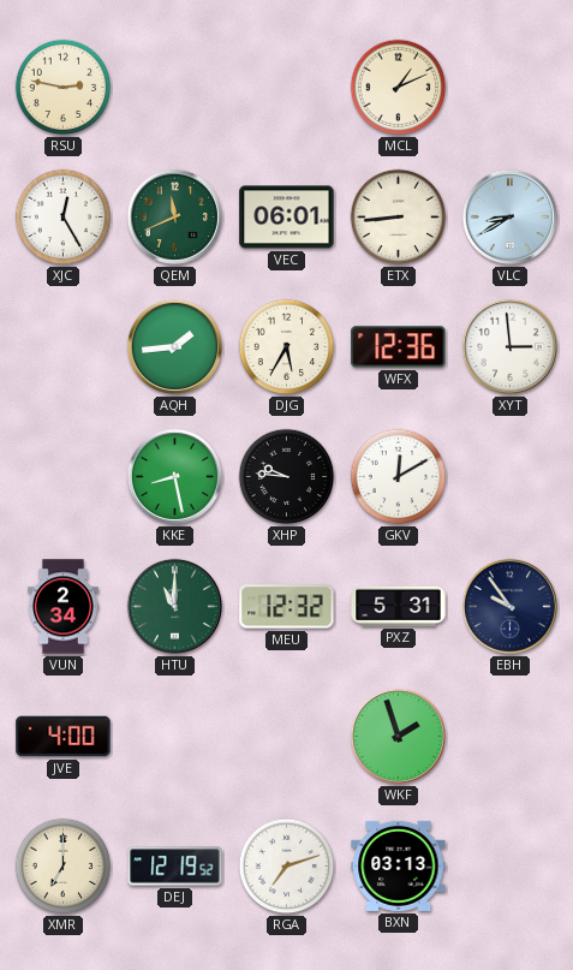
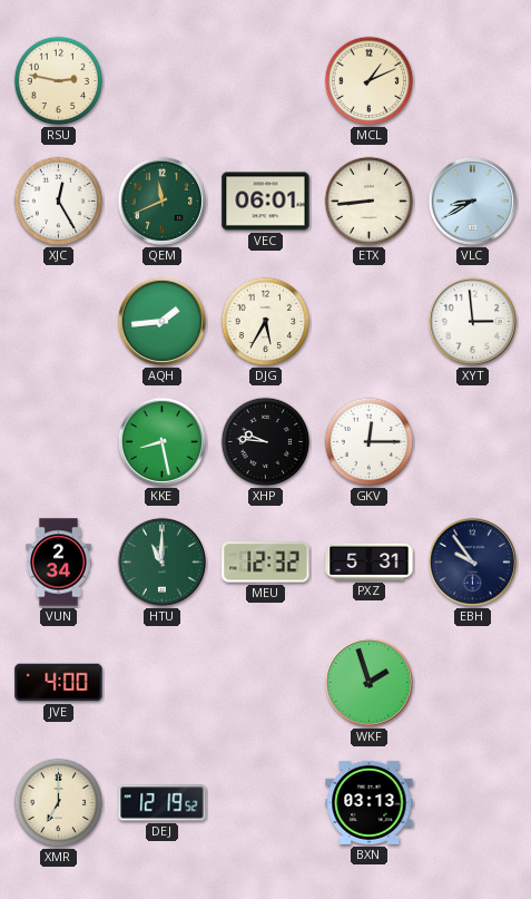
WFX: 12:36 -> none
GKV: 12:10 -> 12:15
RGA: 7:12 -> none
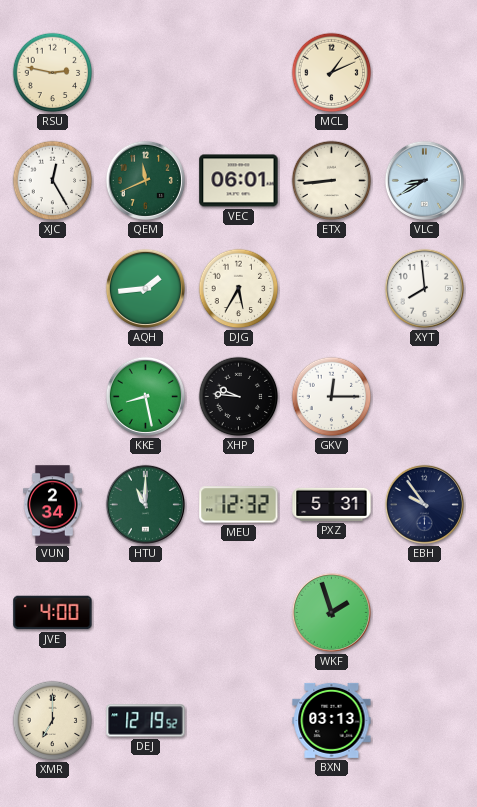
XYT: 2:59 -> 7:59
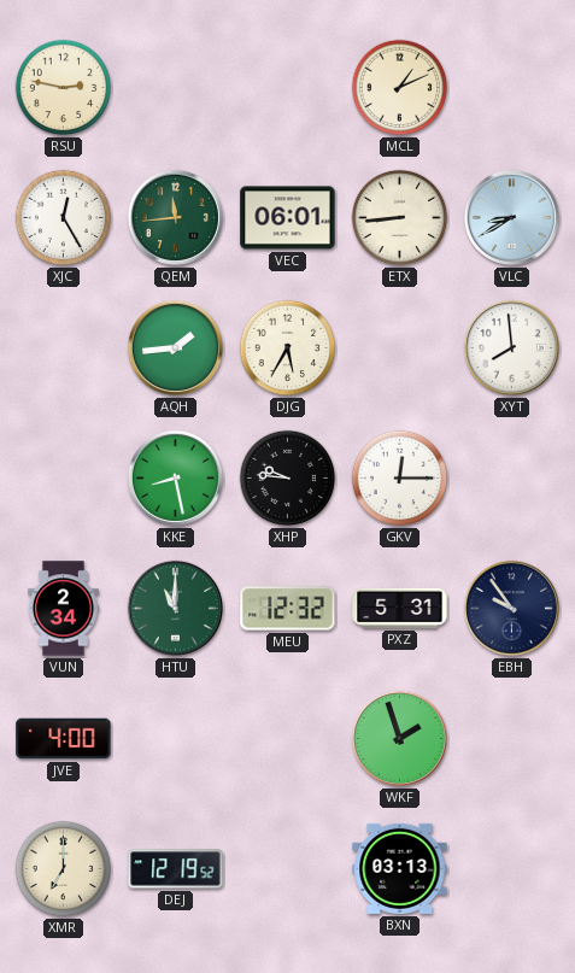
QEM: 11:41 -> 11:44
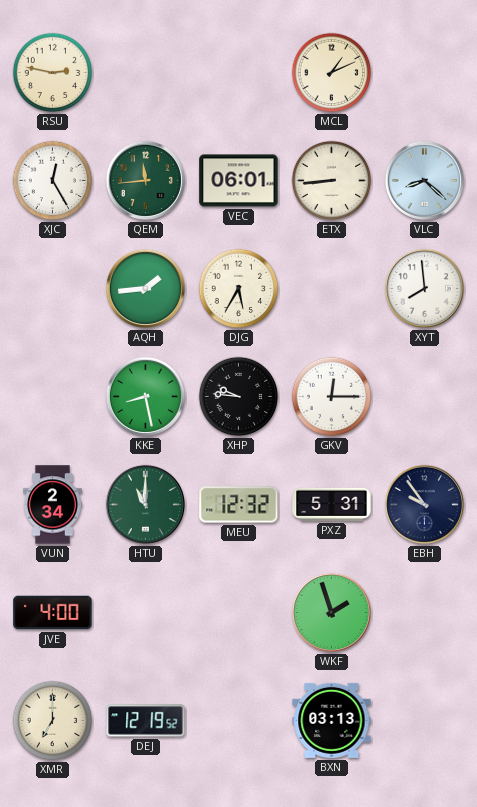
VLC: 8:40 -> 8:22
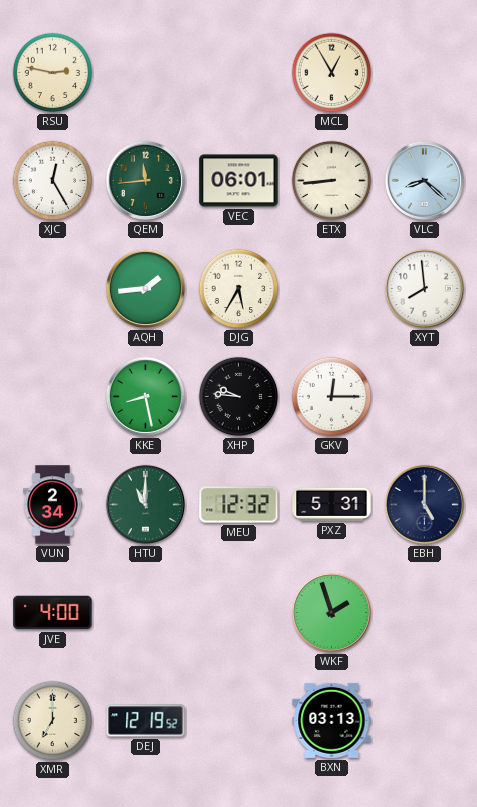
MCL: 1:11 -> 12:55
EBH: 9:54 -> 5:00
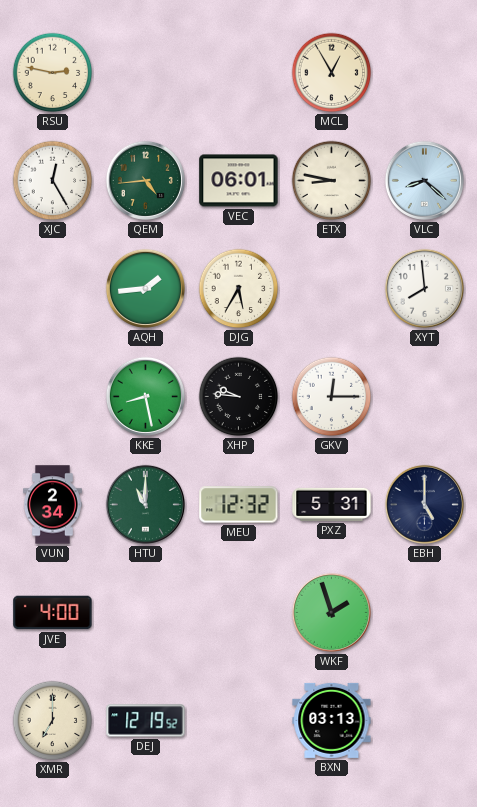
QEM: 11:44 -> 4:44
ETX: 8:44 -> 8:47
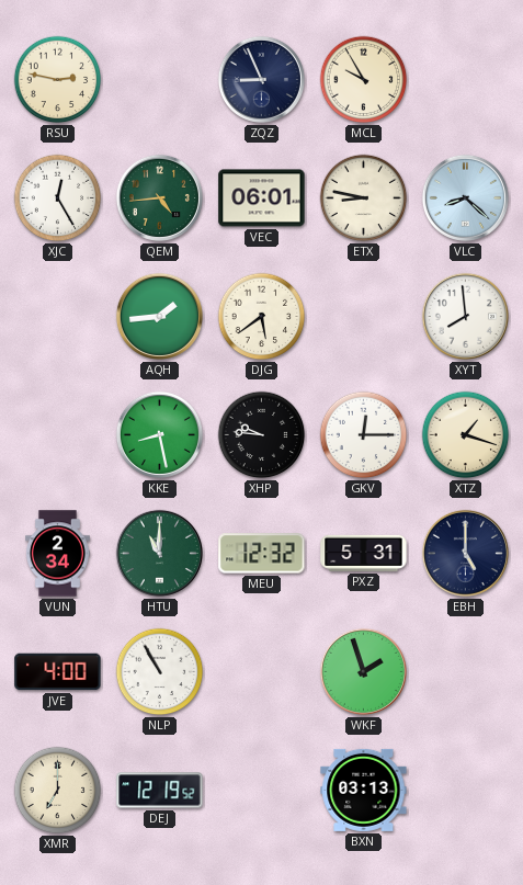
ZQZ: none -> 8:56
MCL: 12:55 -> 9:55
DJG: 5:35 -> 5:39
XTZ: none -> 1:18
NLP: none -> 10:55
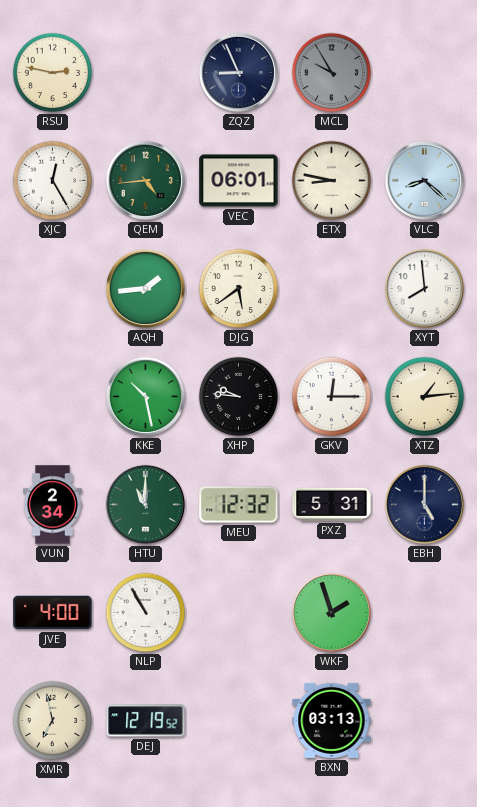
MCL dial: cream -> grey
KKE: 8:28 -> 10:28
XTZ: 1:18 -> 1:14
XMR: 7:00 -> 6:58
